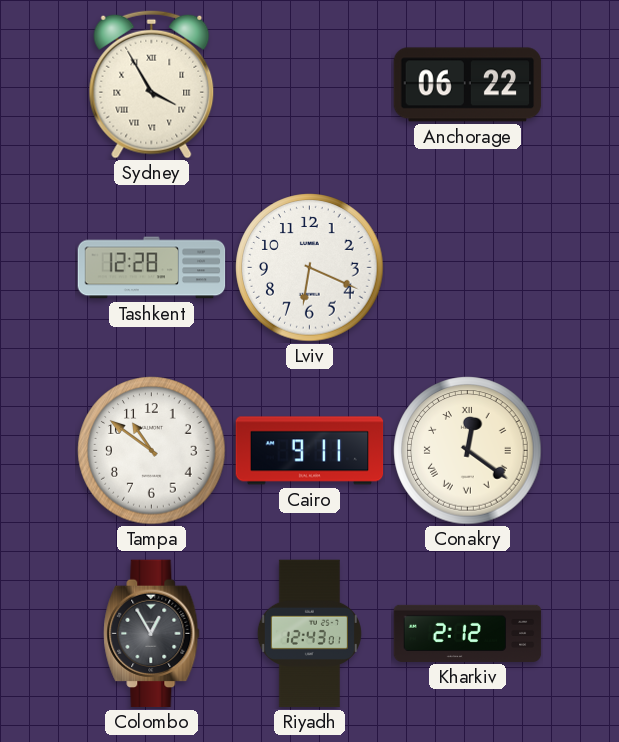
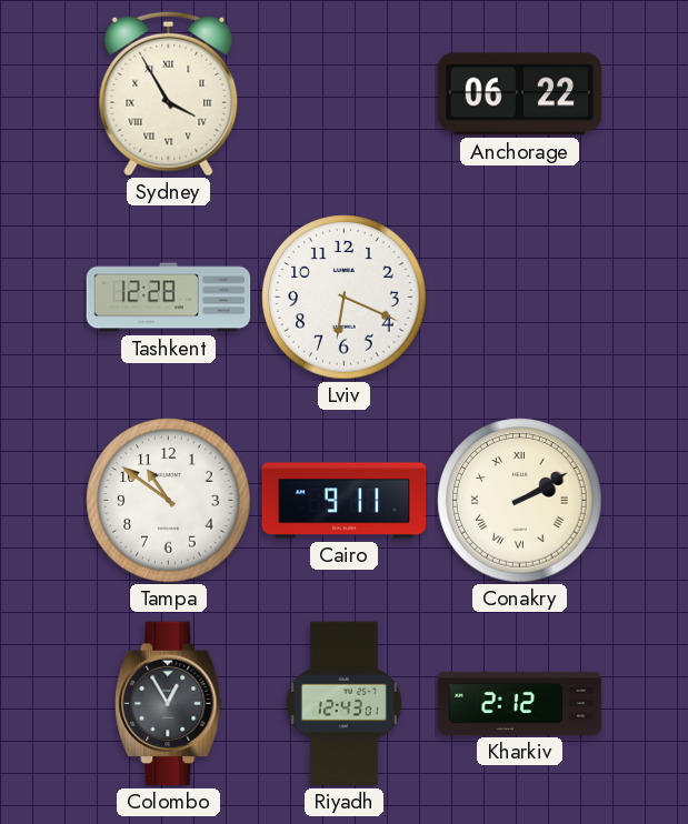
Conakry: 12:21 -> 2:10
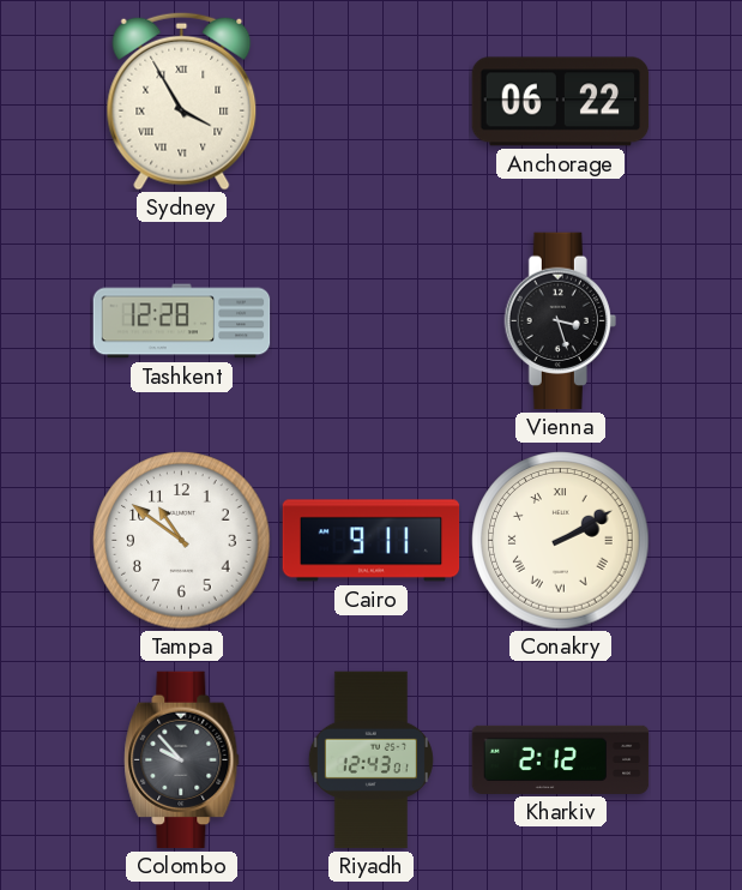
Lviv: 6:19 -> none
Vienna: none -> 3:27
Colombo: 12:55 -> 9:53
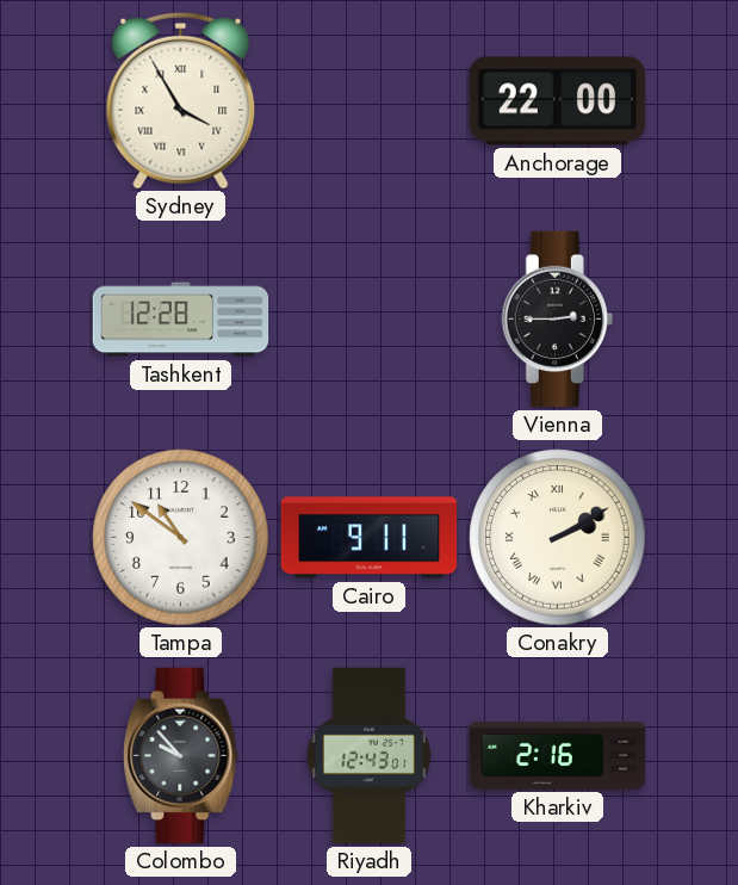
Anchorage: 06:22 -> 22:00
Vienna: 3:27 -> 2:45
Kharkiv: 2:12 -> 2:16
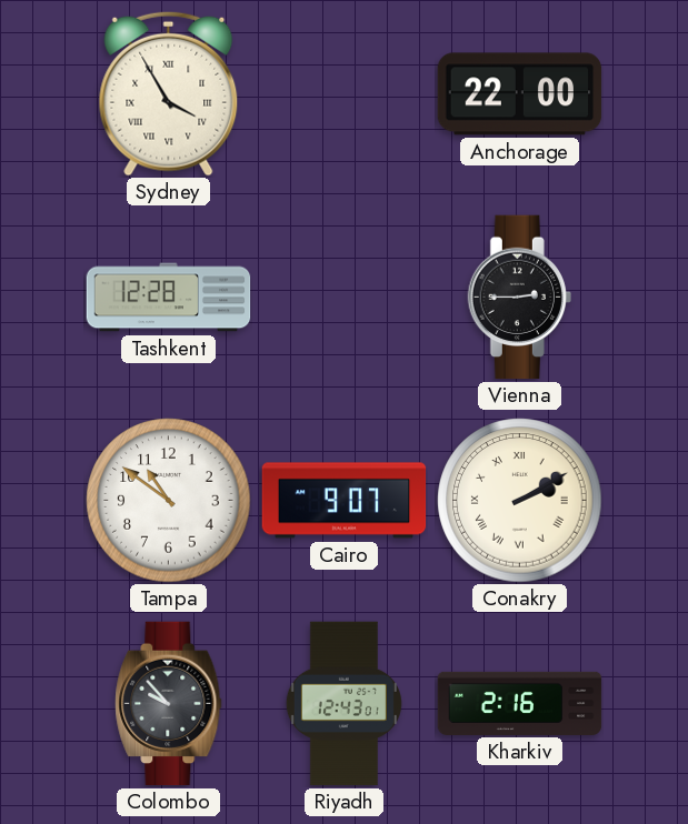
Cairo: 9:11 -> 9:07
